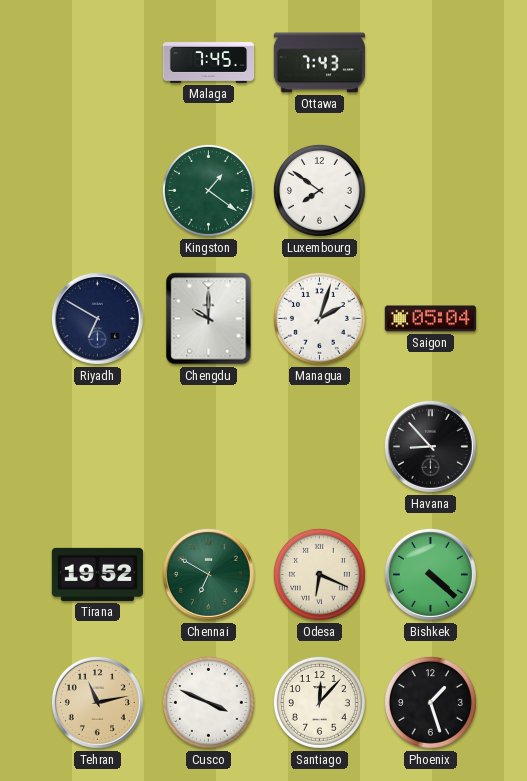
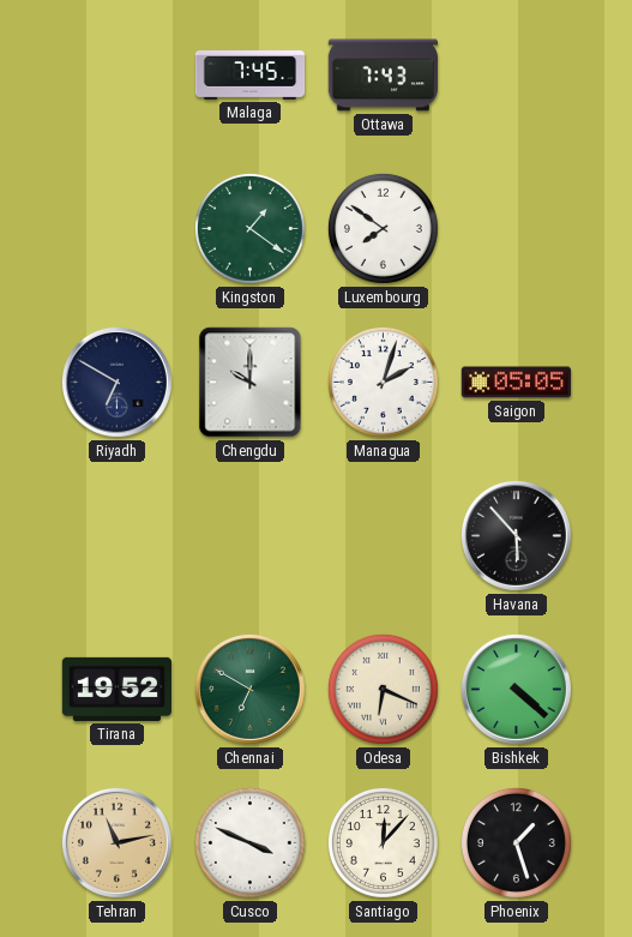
Saigon: 05:04 -> 05:05
Havana: 8:53 -> 5:53
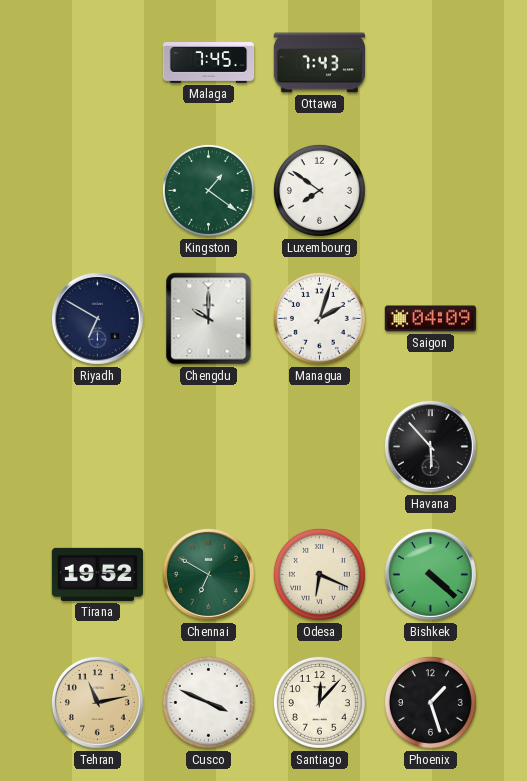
Saigon: 05:05 -> 04:09
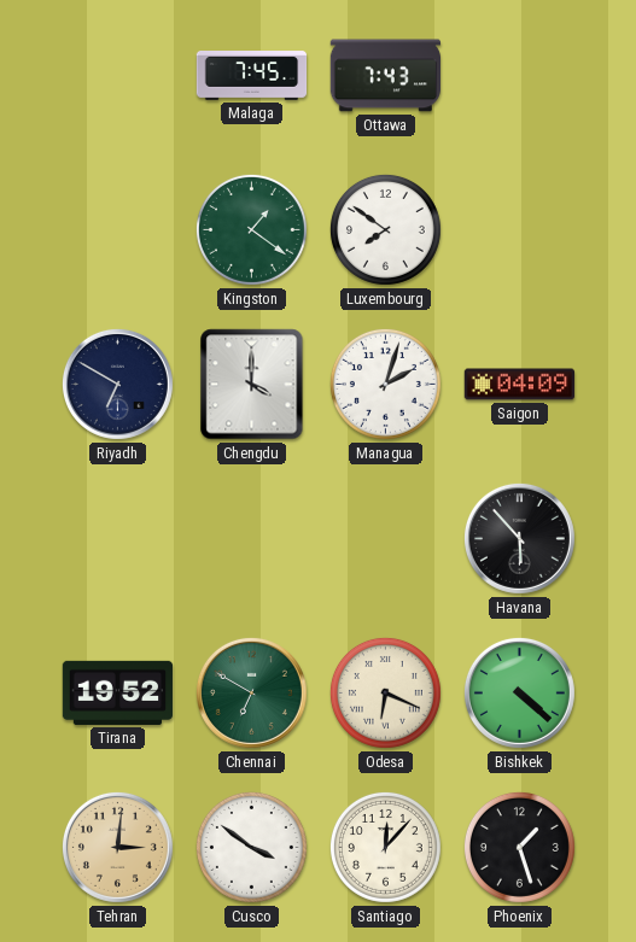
Chengdu: 10:00 -> 4:00
Tehran: 11:13 -> 3:01
Cusco: 3:49 -> 3:51
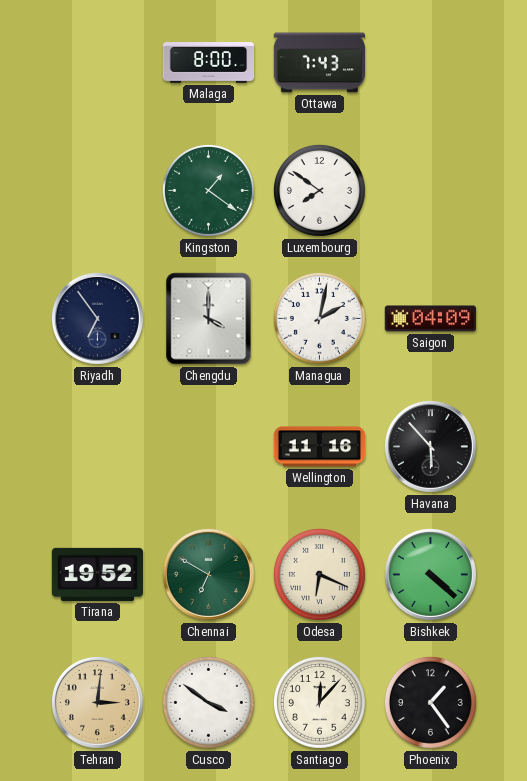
Malaga: 7:45 -> 8:00
Riyadh: 6:50 -> 6:54
Managua: 2:03 -> 2:02
Wellington: none -> 11:16
Phoenix: 1:27 -> 1:24
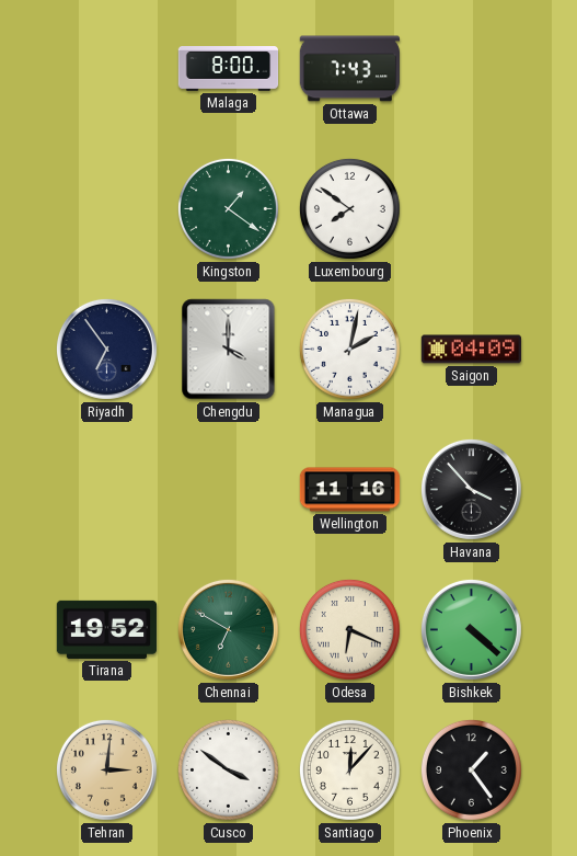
Havana: 5:53 -> 3:53
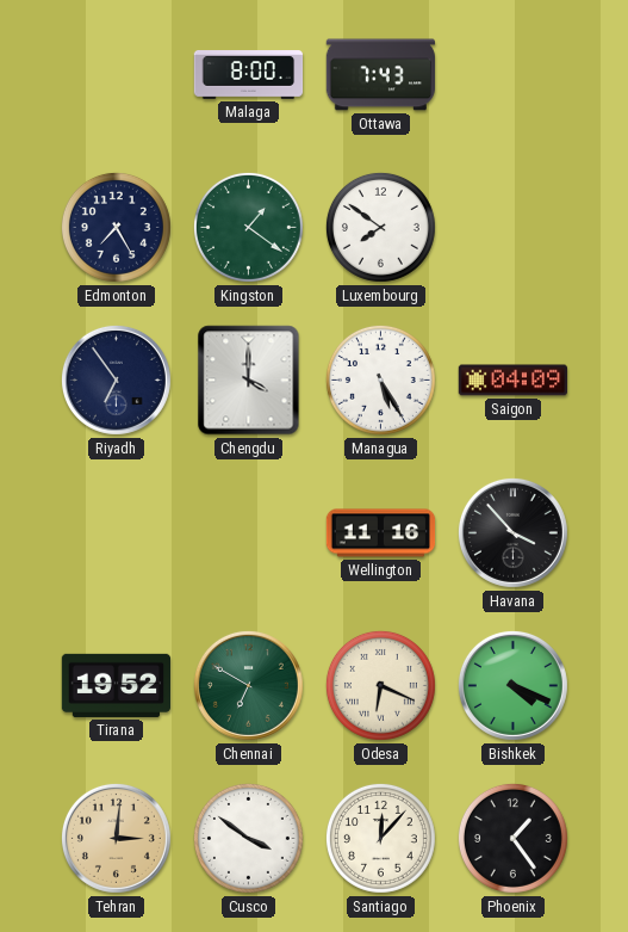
Edmonton: none -> 7:25
Managua: 2:02 -> 5:25
Bishkek: 4:22 -> 4:19
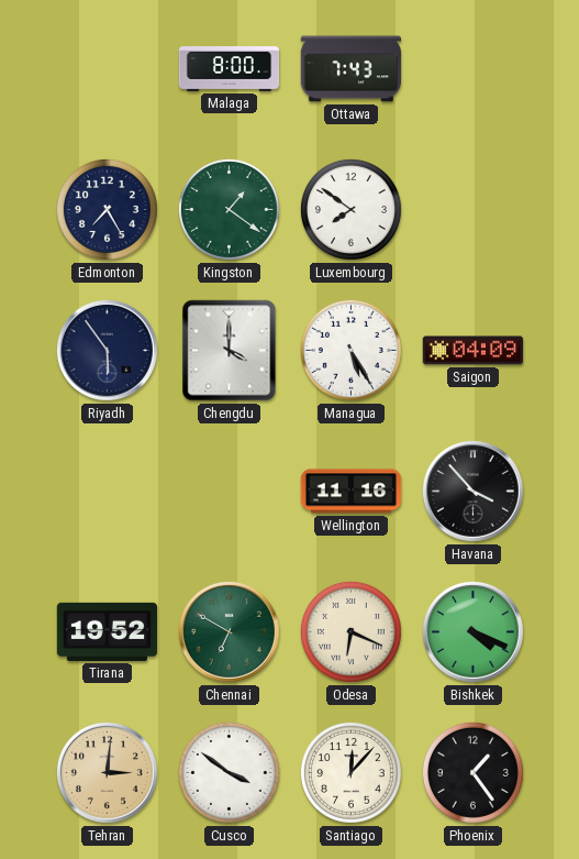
Riyadh: 6:54 -> 5:54
